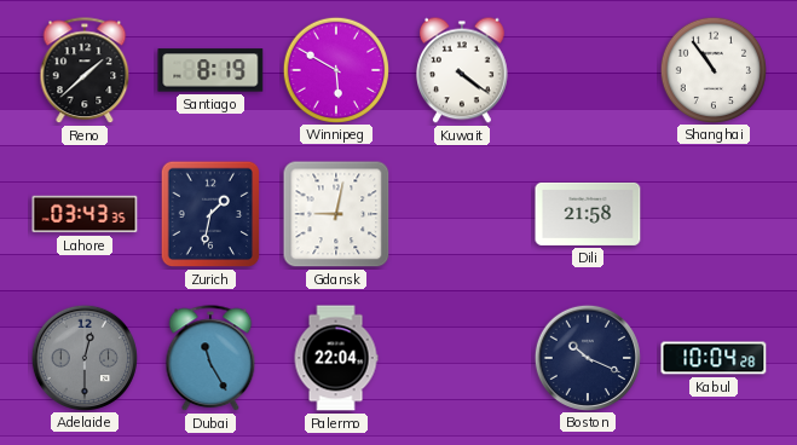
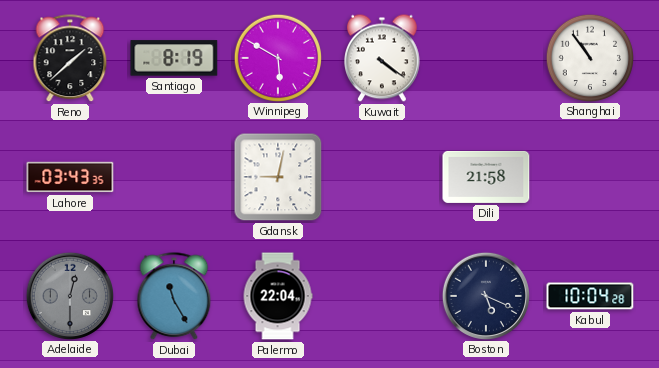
Zurich: 1:32 -> none
Boston: 10:19 -> 5:19
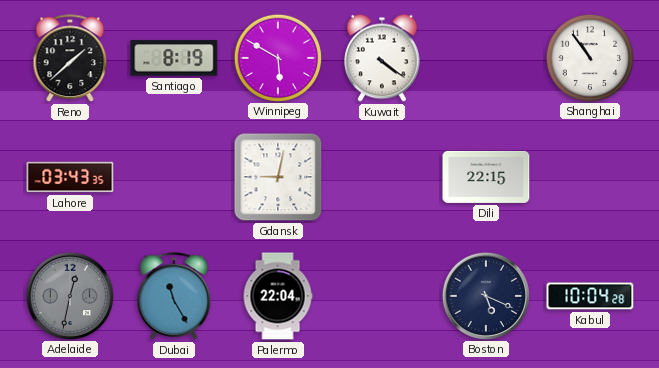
Dili: 21:58 -> 22:15
Adelaide: 12:30 -> 12:32
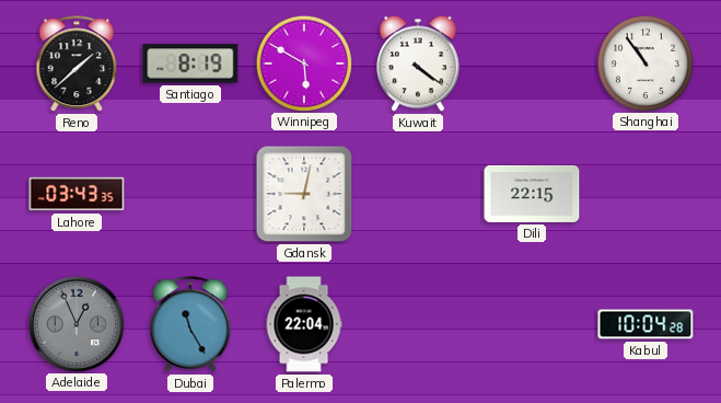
Adelaide: 12:32 -> 12:56
Boston: 5:19 -> none
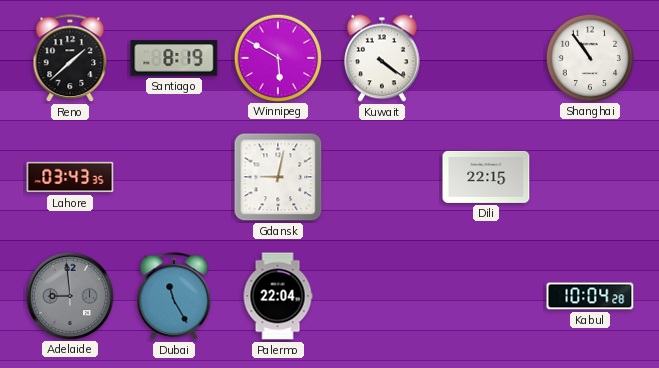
Adelaide: 12:56 -> 8:59
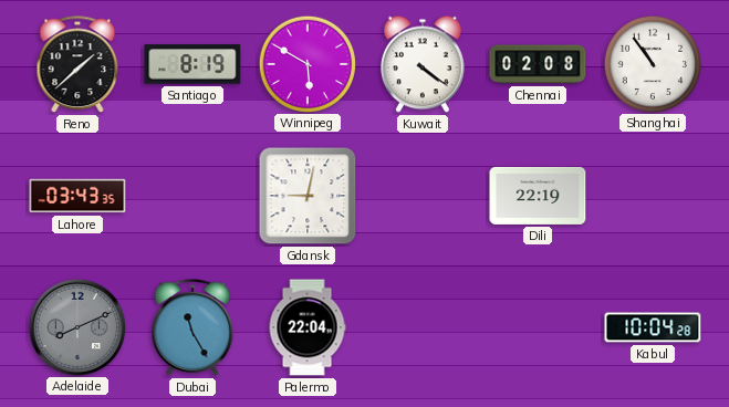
Chennai: none -> 02:08
Dili: 22:15 -> 22:19
Adelaide: 8:59 -> 8:11
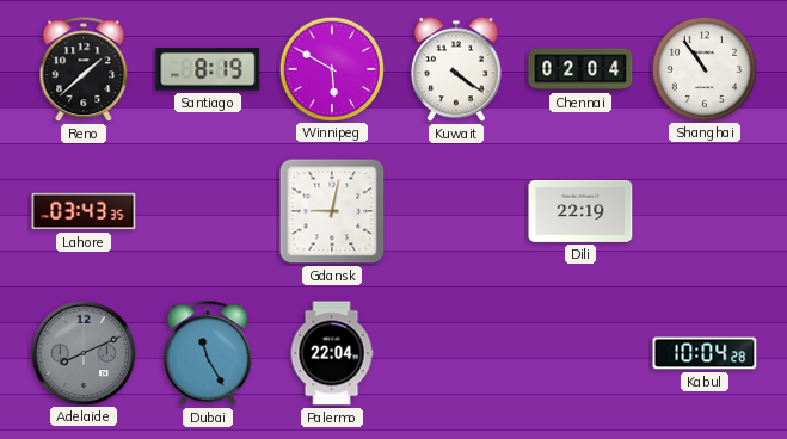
Chennai: 02:08 -> 02:04
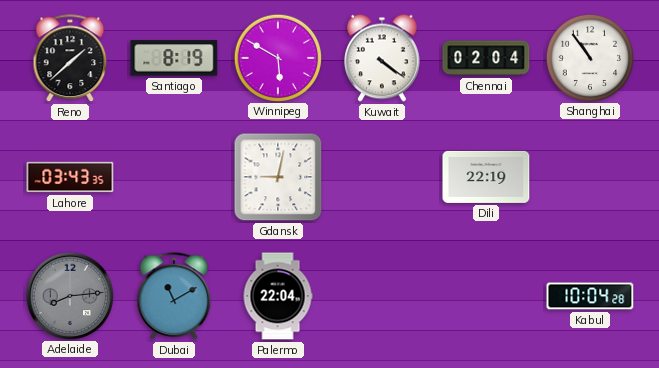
Adelaide: 8:11 -> 8:14
Dubai: 11:25 -> 11:10
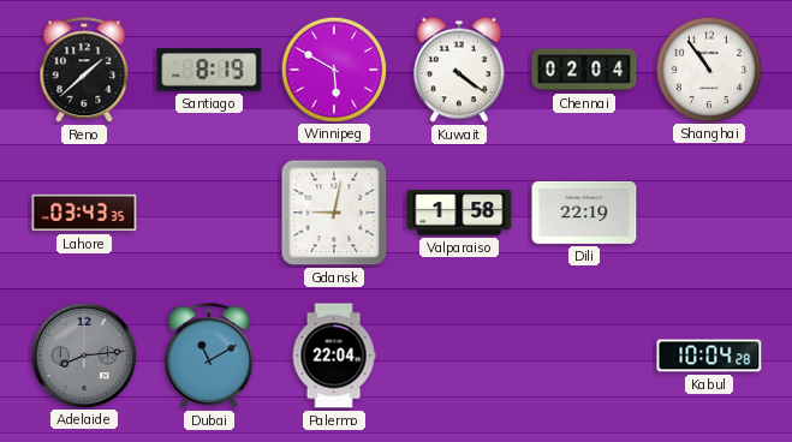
Valparaiso: none -> 1:58
